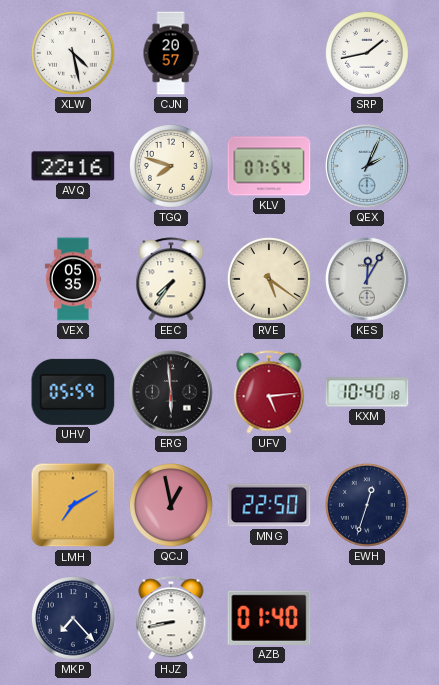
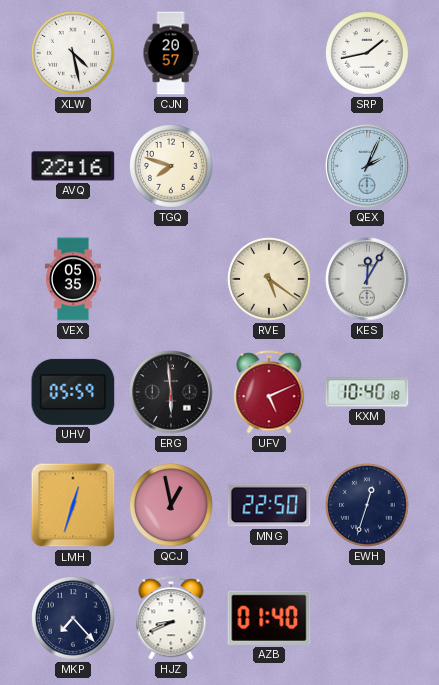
KLV: 07:54 -> none
EEC: 7:36 -> none
UFV: 5:14 -> 5:11
LMH: 7:10 -> 12:33
HJZ: 8:43 -> 8:41
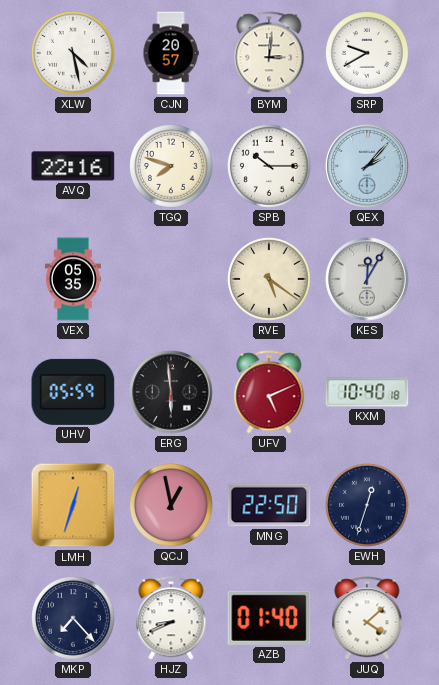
BYM: none -> 3:01
SRP: 1:43 -> 9:40
SPB: none -> 10:15
QEX: 2:04 -> 2:07
JUQ: none -> 4:08
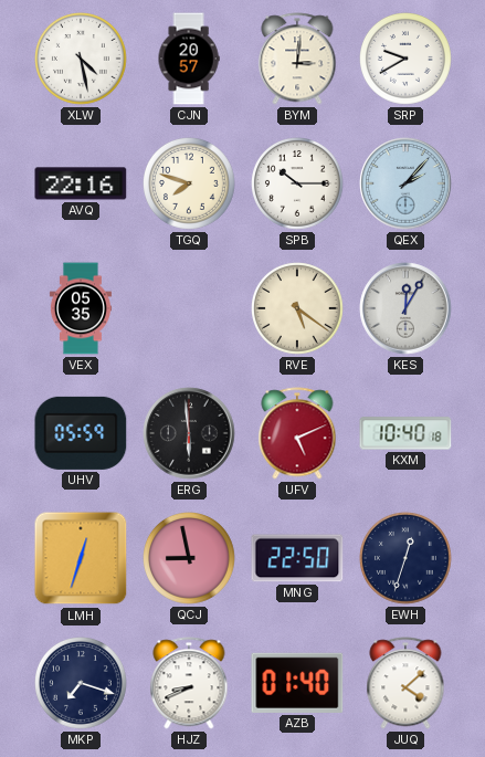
QCJ: 12:58 -> 8:58
MKP: 7:23 -> 7:18
